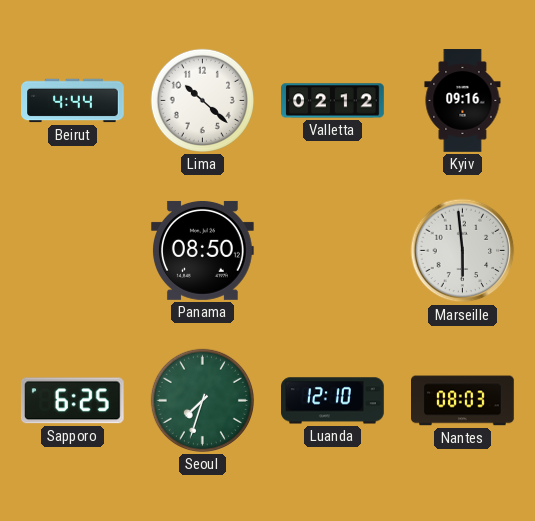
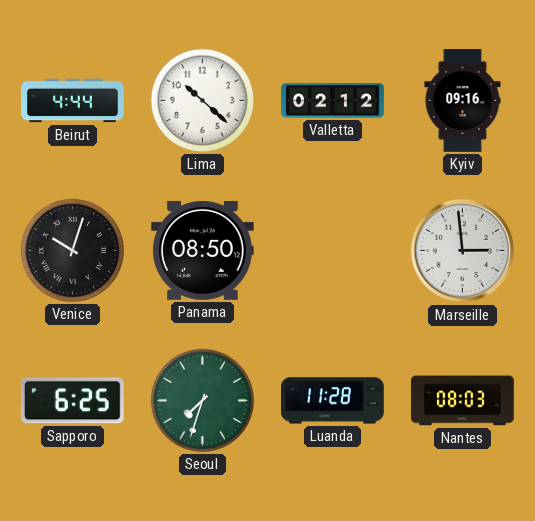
Venice: none -> 10:03
Marseille: 5:59 -> 2:59
Luanda: 12:10 -> 11:28
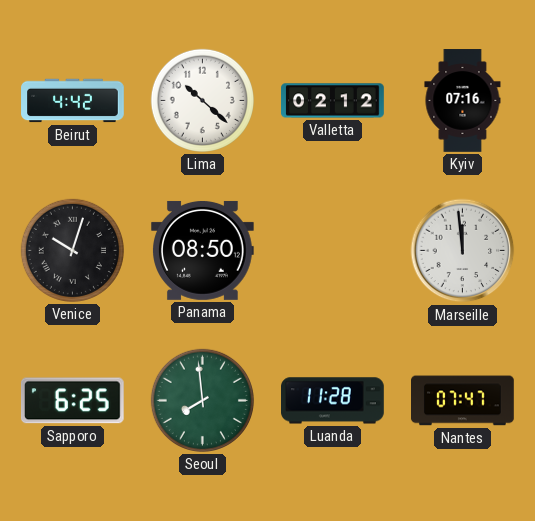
Beirut: 4:44 -> 4:42
Kyiv: 09:16 -> 07:16
Marseille: 2:59 -> 11:59
Seoul: 7:33 -> 7:59
Nantes: 08:03 -> 07:47
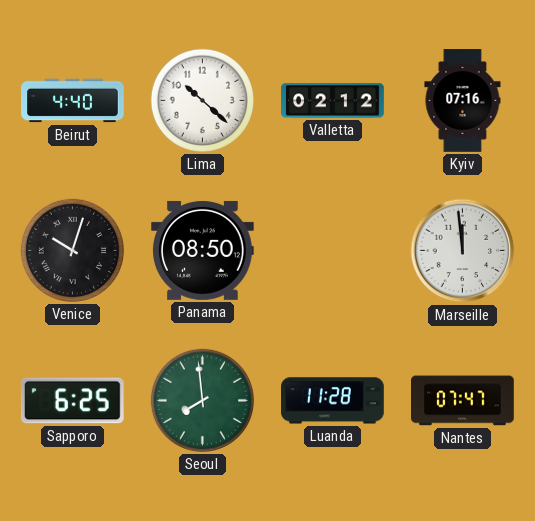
Beirut: 4:42 -> 4:40
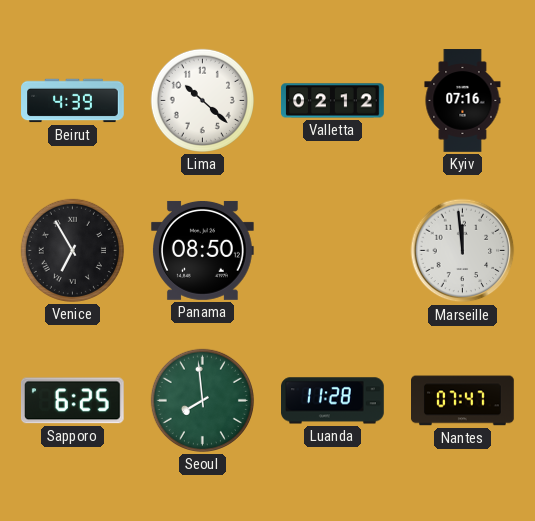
Beirut: 4:40 -> 4:39
Venice: 10:03 -> 6:55
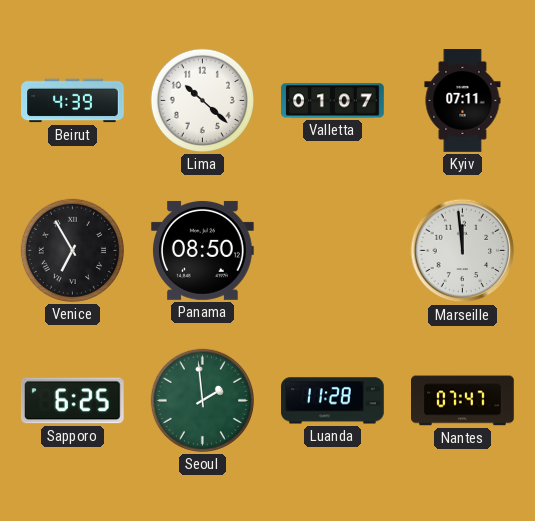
Valletta: 02:12 -> 01:07
Kyiv: 07:16 -> 07:11
Seoul: 7:59 -> 1:59
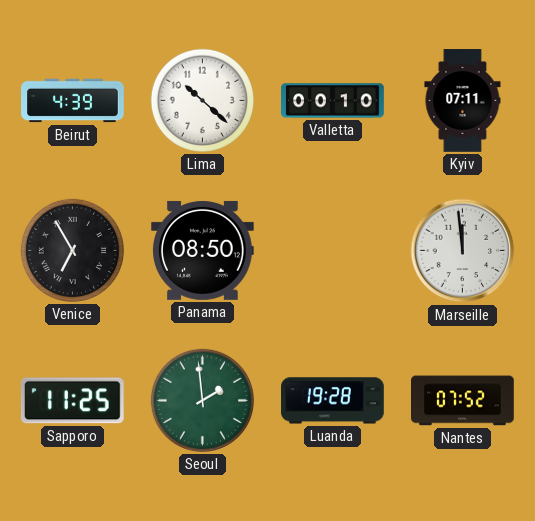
Valletta: 01:07 -> 00:10
Sapporo: 6:25 -> 11:25
Luanda: 11:28 -> 19:28
Nantes: 07:47 -> 07:52
